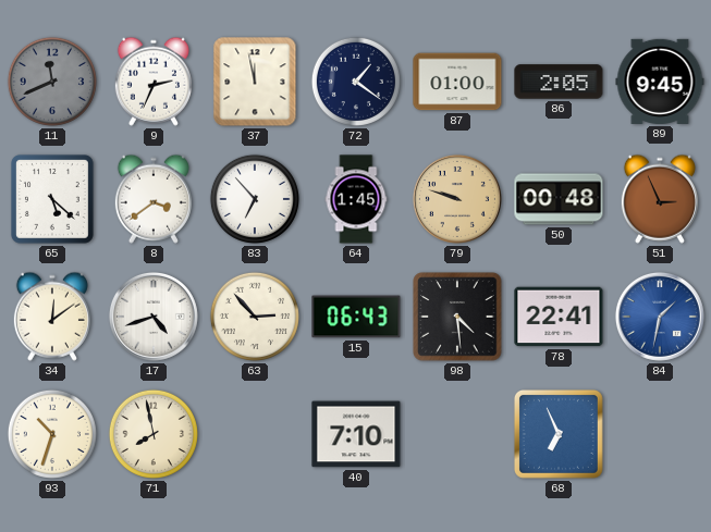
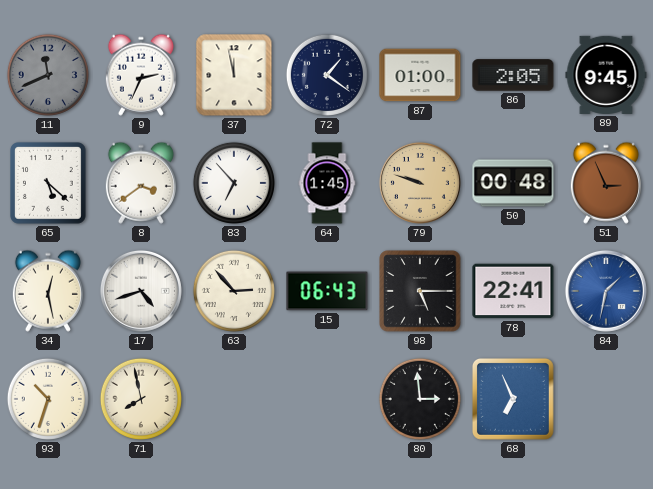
34: 12:09 -> 12:28
98: 4:29 -> 5:15
40: 7:10 -> none
80: none -> 2:59
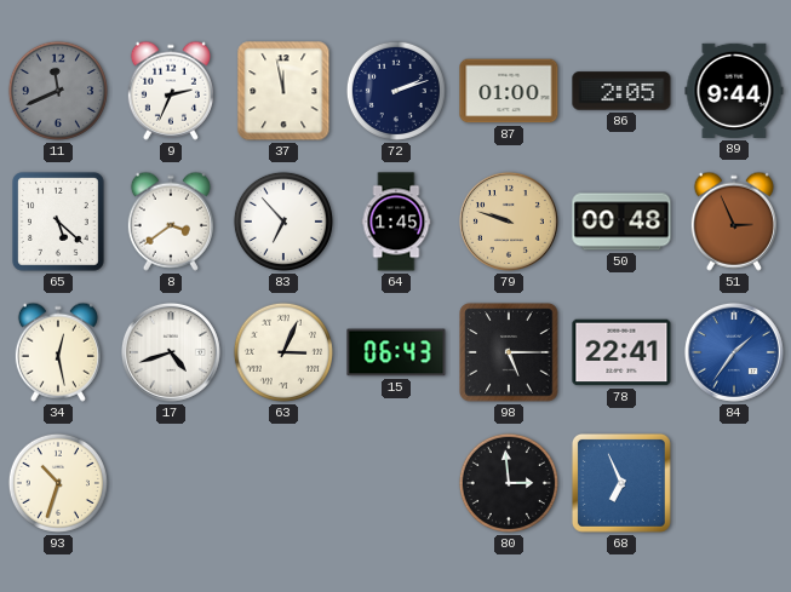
72: 1:21 -> 2:12
89: 9:45 -> 9:44
63: 2:53 -> 3:04
84: 1:32 -> 1:36
71: 7:58 -> none
